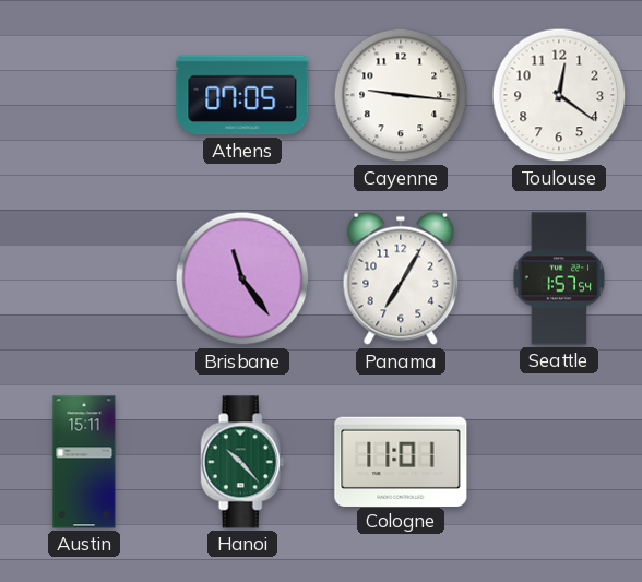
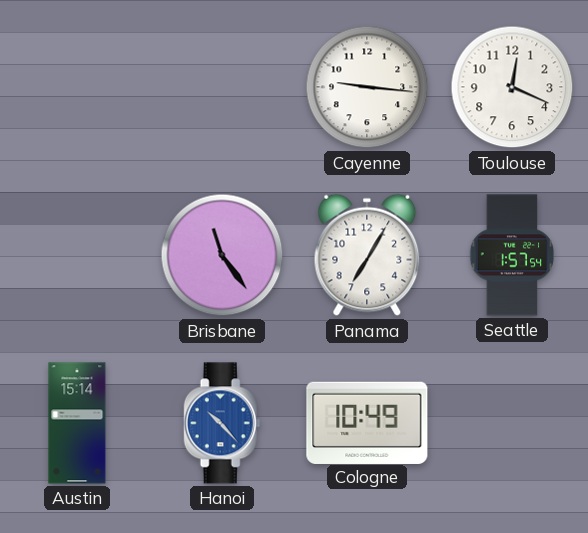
Athens: 07:05 -> none
Toulouse: 12:21 -> 12:19
Austin: 15:11 -> 15:14
Hanoi dial: green -> blue
Cologne: 11:01 -> 10:49
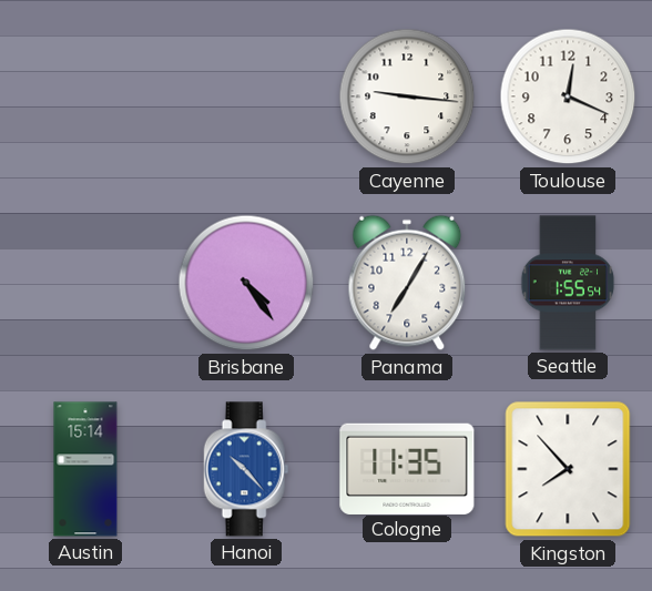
Brisbane: 11:24 -> 4:24
Seattle: 1:57 -> 1:55
Cologne: 10:49 -> 11:35
Kingston: none -> 7:53
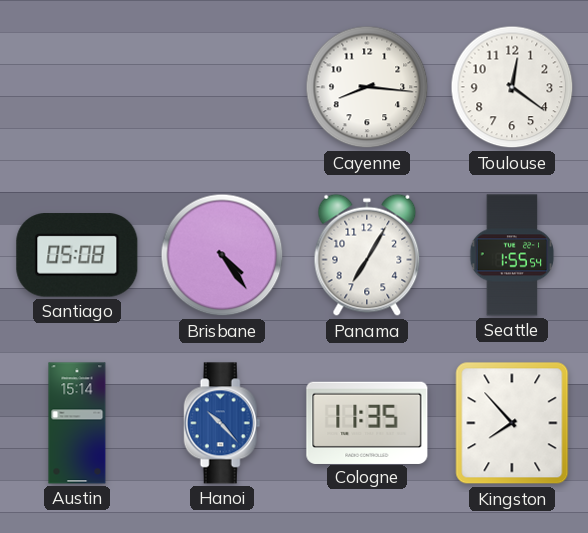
Cayenne: 9:16 -> 8:16
Toulouse: 12:19 -> 12:21
Santiago: none -> 05:08
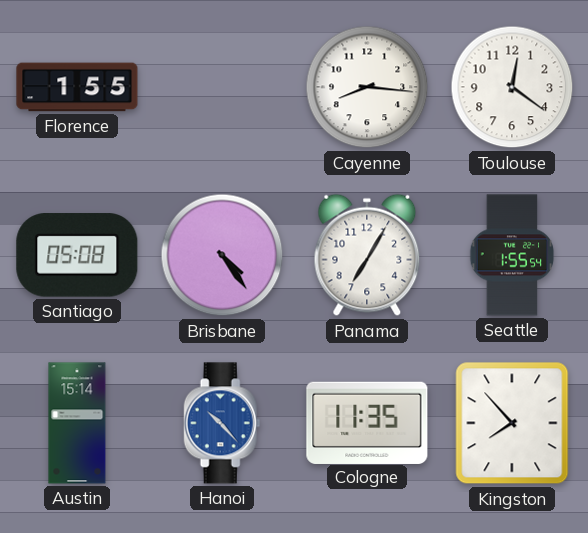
Florence: none -> 1:55
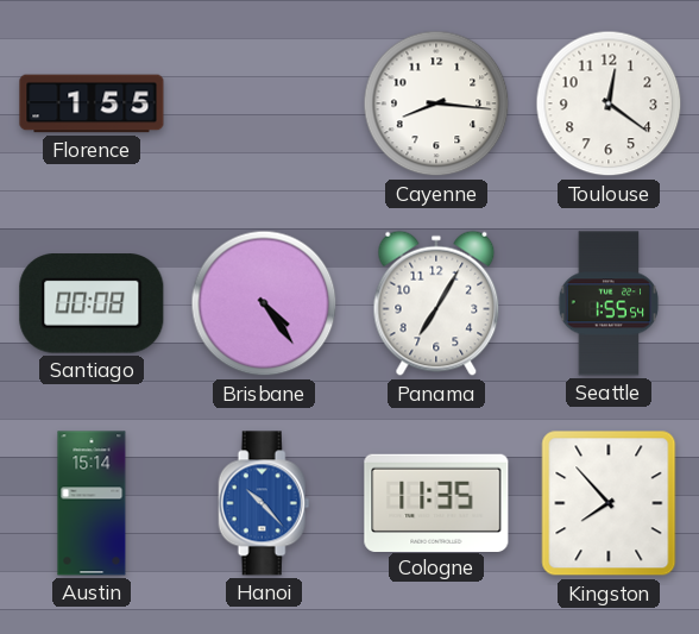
Santiago: 05:08 -> 00:08
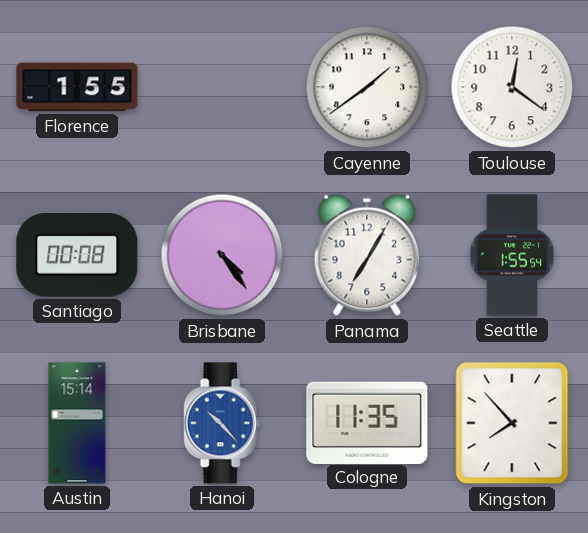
Cayenne: 8:16 -> 1:39
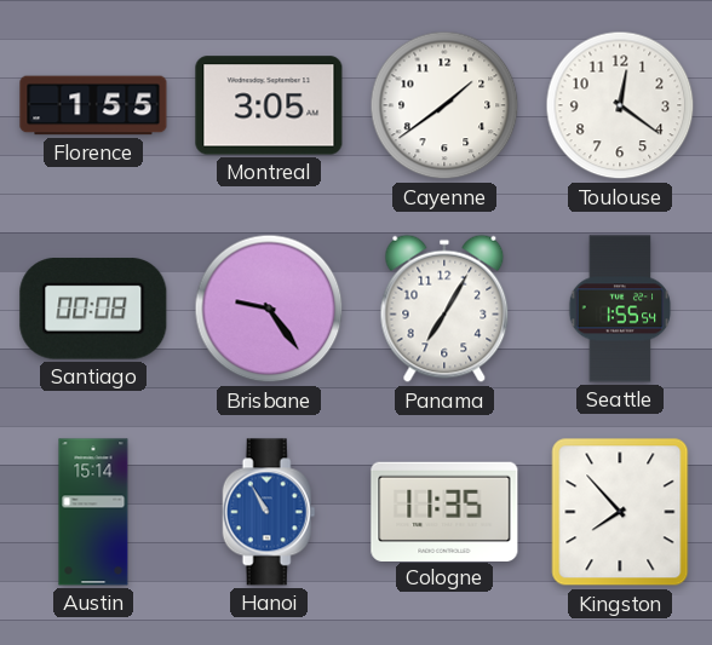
Montreal: none -> 3:05
Brisbane: 4:24 -> 9:24
Hanoi: 10:23 -> 10:55
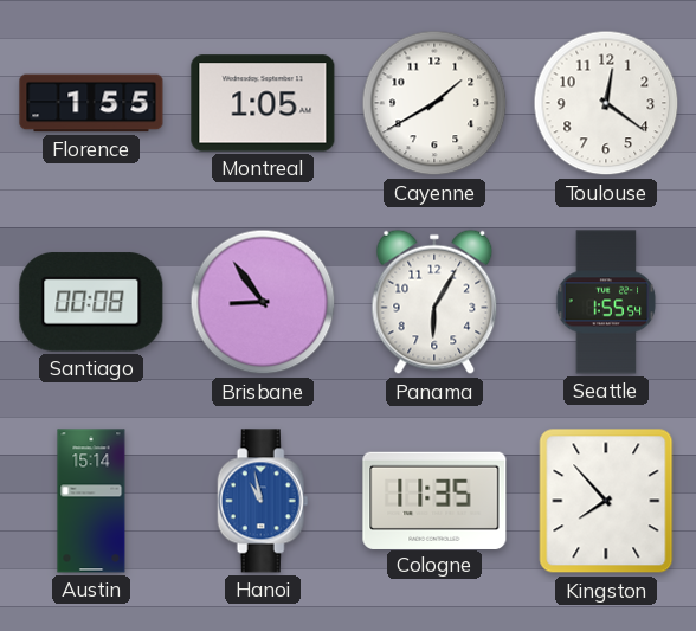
Montreal: 3:05 -> 1:05
Cayenne: 1:39 -> 1:40
Brisbane: 9:24 -> 8:54
Panama: 7:05 -> 6:05
Hanoi: 10:55 -> 10:58
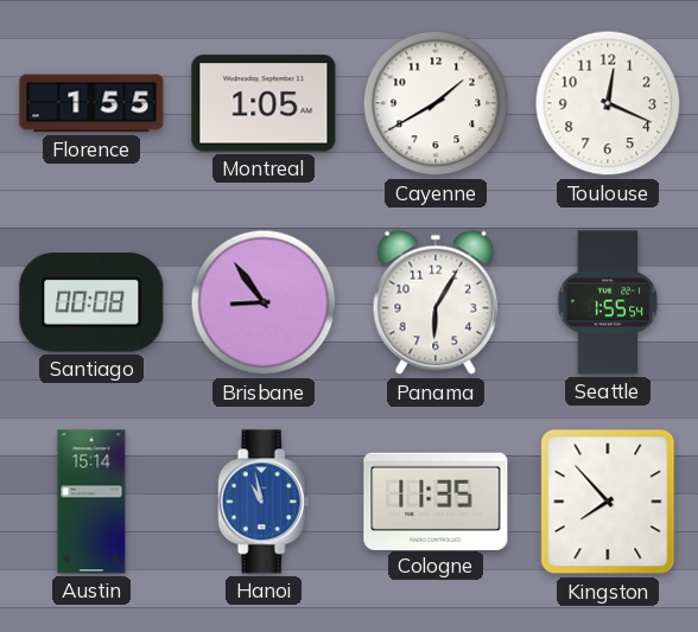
Toulouse: 12:21 -> 12:19
